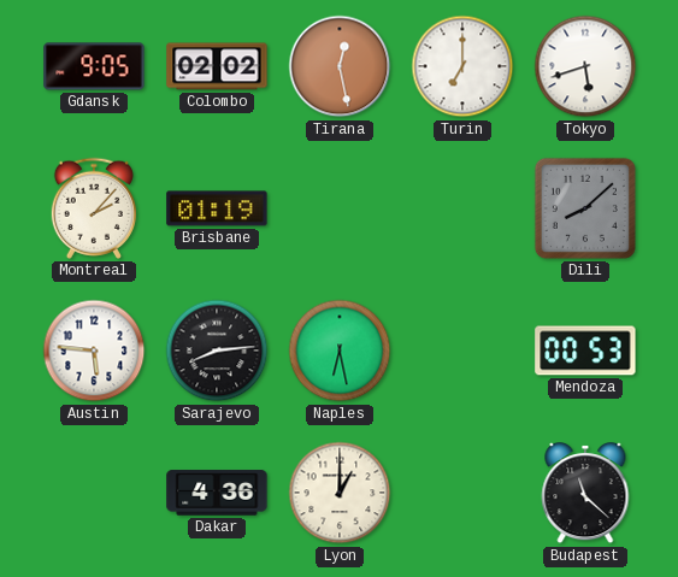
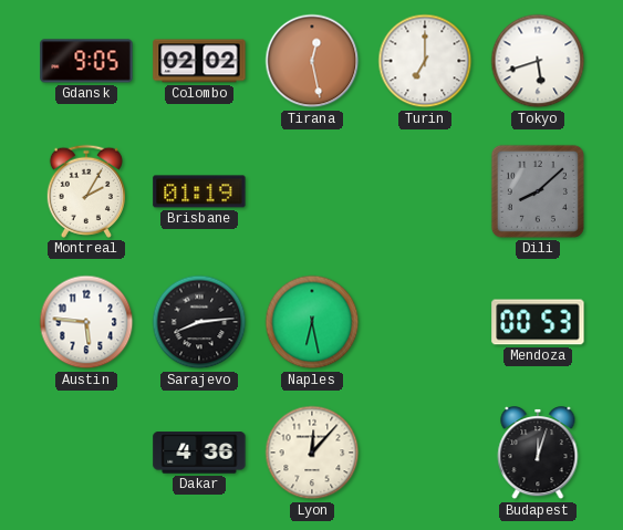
Montreal: 2:07 -> 2:05
Lyon: 1:00 -> 12:07
Budapest: 11:22 -> 12:03
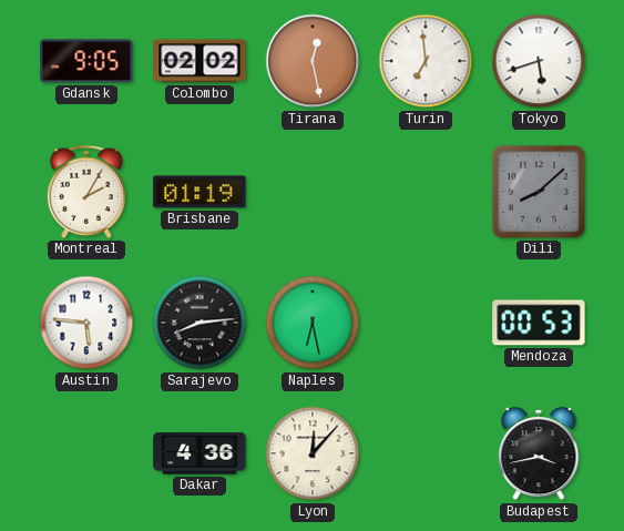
Turin: 7:00 -> 6:59
Budapest: 12:03 -> 3:43
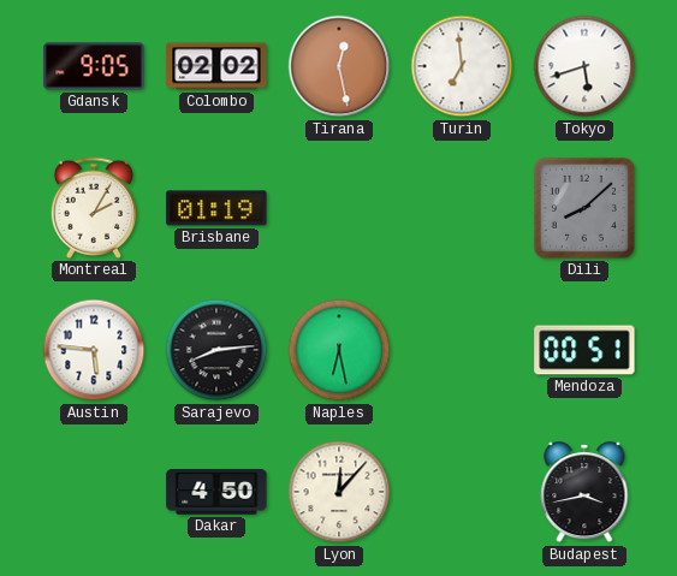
Mendoza: 00:53 -> 00:51
Dakar: 4:36 -> 4:50
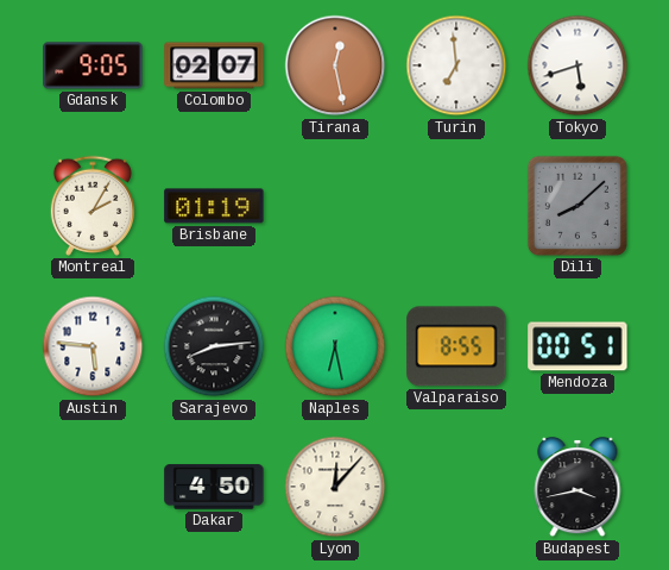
Colombo: 02:02 -> 02:07
Valparaiso: none -> 8:55
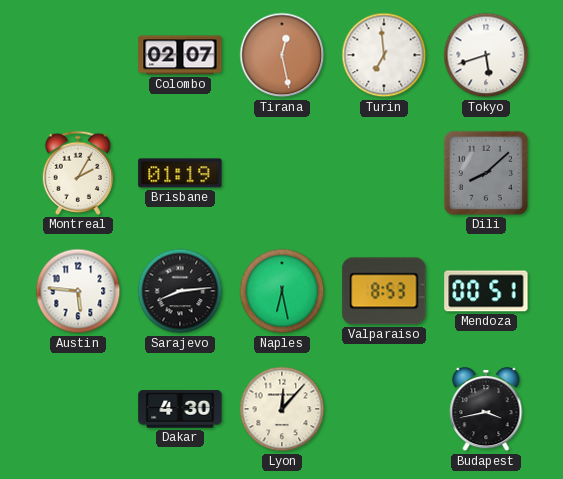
Gdansk: 9:05 -> none
Valparaiso: 8:55 -> 8:53
Dakar: 4:50 -> 4:30
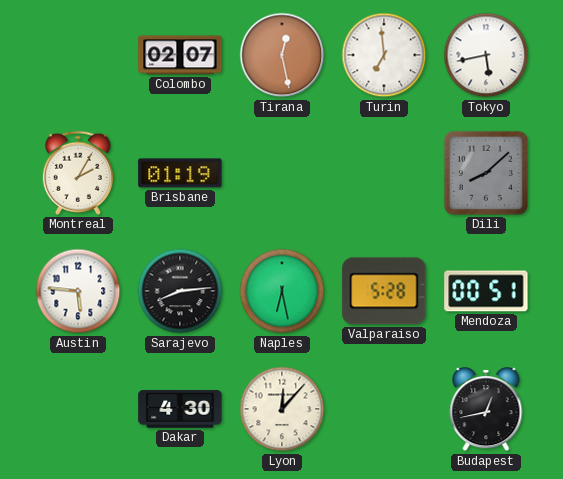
Tokyo: 5:42 -> 5:43
Valparaiso: 8:53 -> 5:28
Budapest: 3:43 -> 12:43
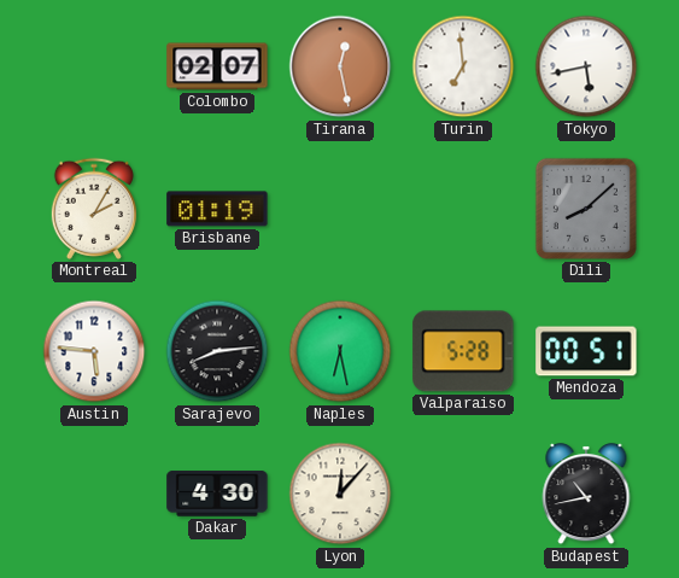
Budapest: 12:43 -> 10:43
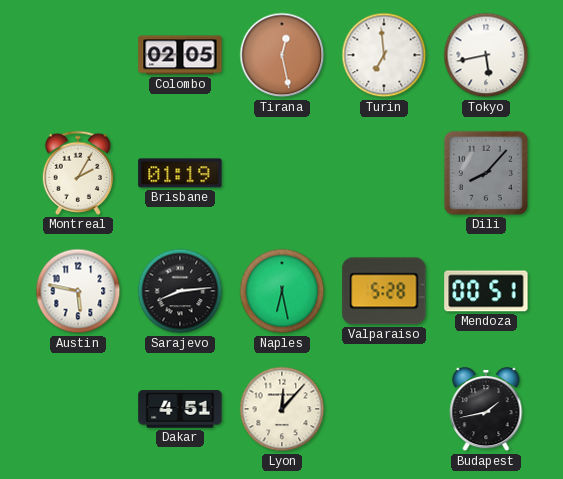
Colombo: 02:07 -> 02:05
Dili: 8:08 -> 8:07
Austin: 5:46 -> 5:47
Dakar: 4:30 -> 4:51
Budapest: 10:43 -> 1:43
